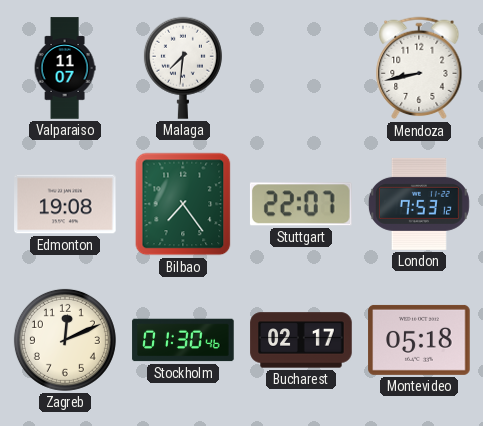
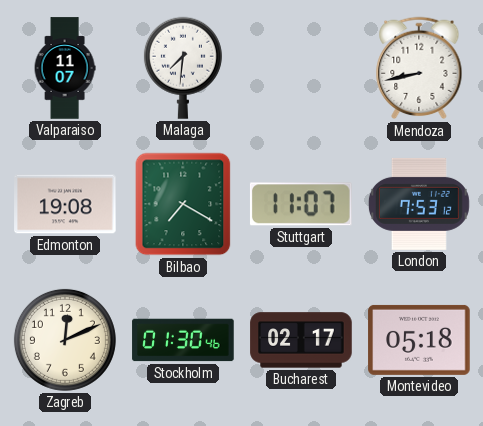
Bilbao: 7:24 -> 7:20
Stuttgart: 22:07 -> 11:07
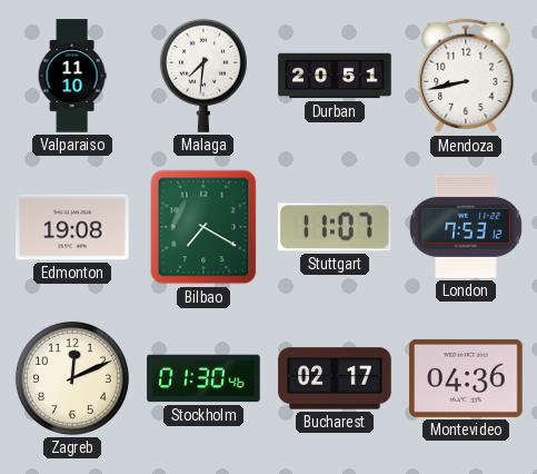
Valparaiso: 11:07 -> 11:10
Durban: none -> 20:51
Montevideo: 05:18 -> 04:36
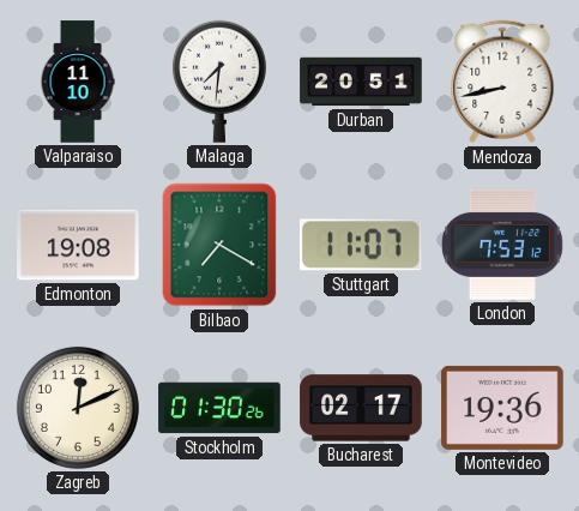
Stockholm: 01:30:46 -> 01:30:26
Montevideo: 04:36 -> 19:36
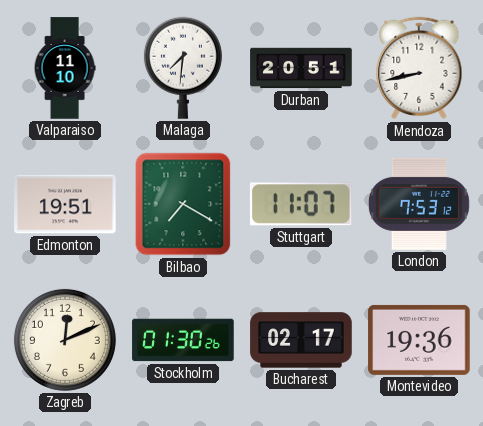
Edmonton: 19:08 -> 19:51
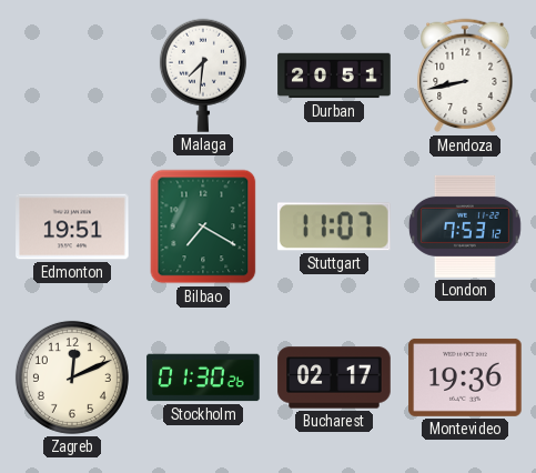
Valparaiso: 11:10 -> none
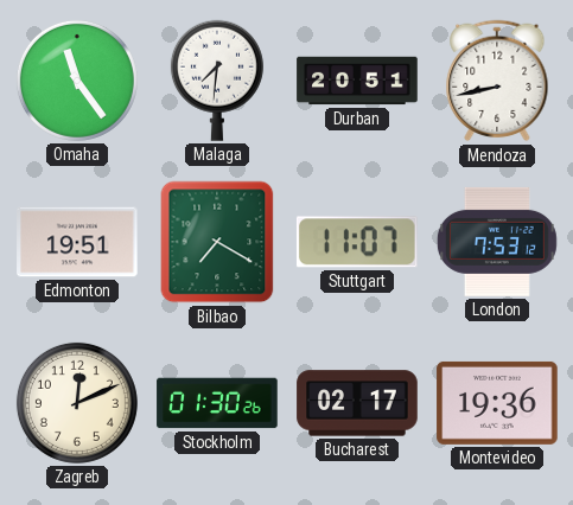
Omaha: none -> 11:24
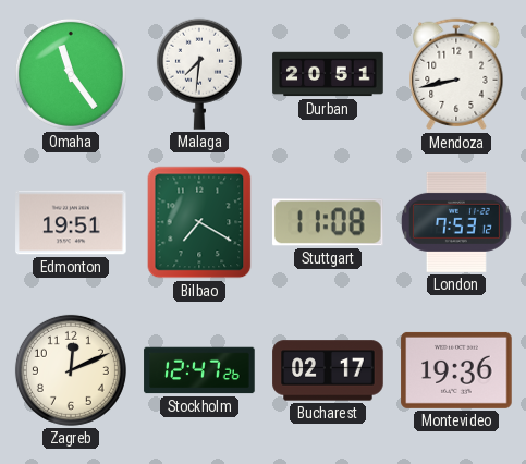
Stuttgart: 11:07 -> 11:08
Stockholm: 01:30 -> 12:47
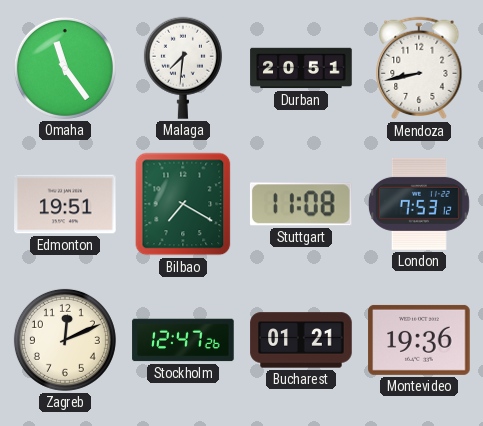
Bucharest: 02:17 -> 01:21
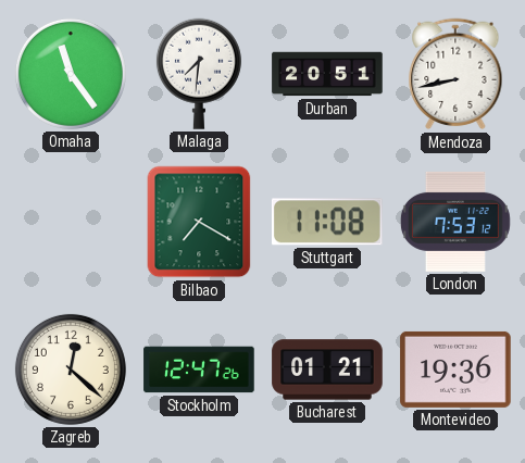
Edmonton: 19:51 -> none
Zagreb: 12:11 -> 12:22
